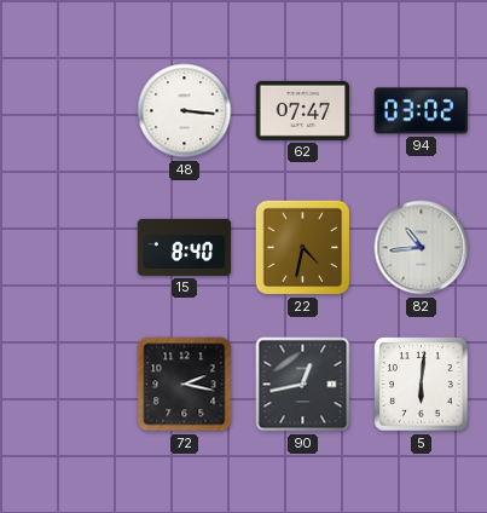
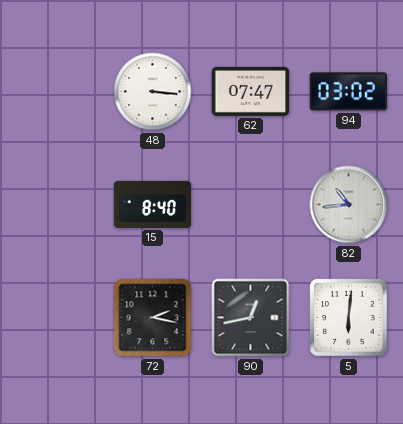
22: 4:32 -> none
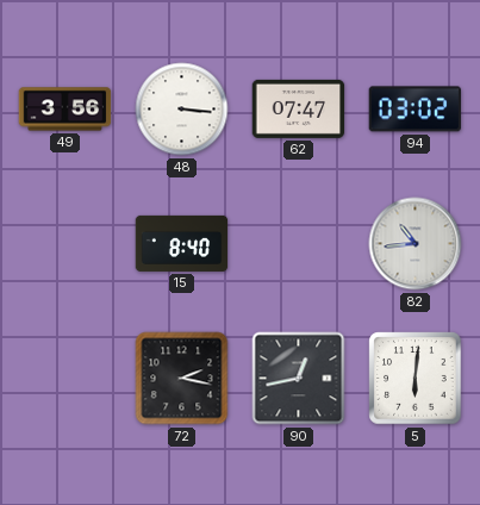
49: none -> 3:56
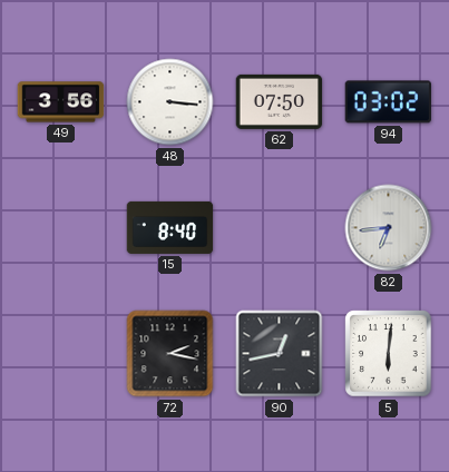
62: 07:47 -> 07:50
82: 10:44 -> 6:44
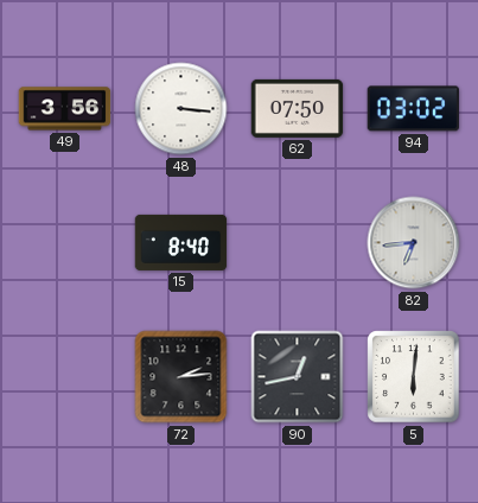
72: 2:17 -> 2:14
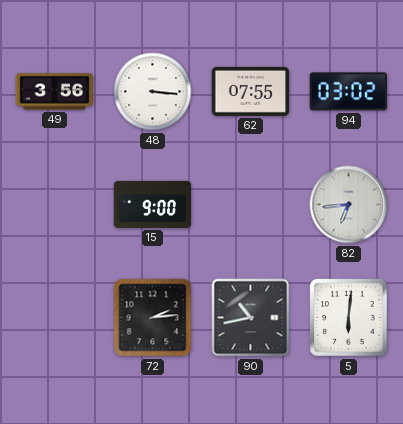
62: 07:50 -> 07:55
15: 8:40 -> 9:00
90: 12:43 -> 10:43
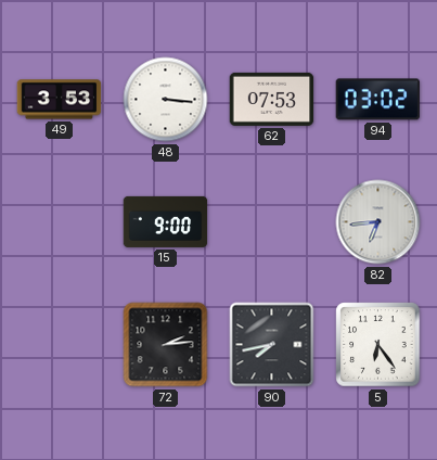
49: 3:56 -> 3:53
62: 07:55 -> 07:53
90: 10:43 -> 7:43
5: 6:01 -> 6:24
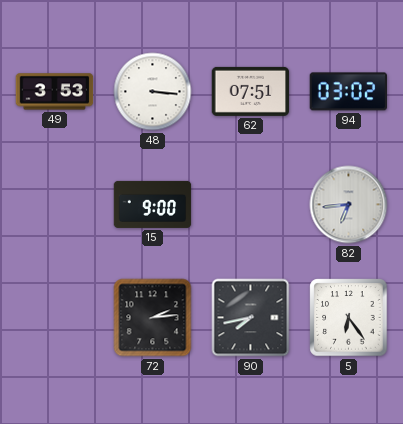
62: 07:53 -> 07:51
